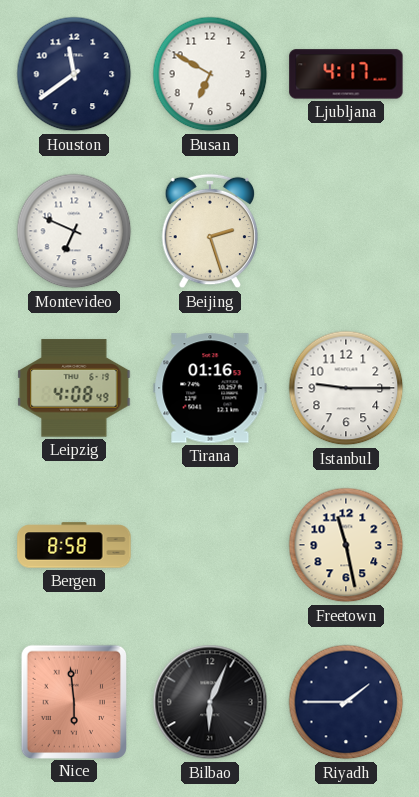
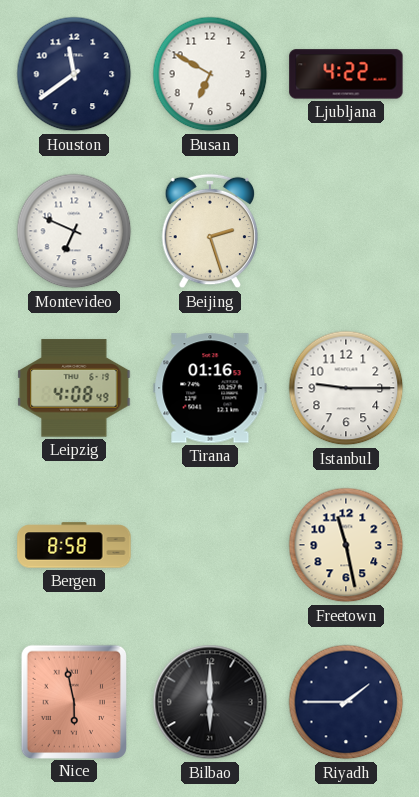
Ljubljana: 4:17 -> 4:22
Nice: 5:59 -> 5:58
Bilbao: 6:04 -> 6:00
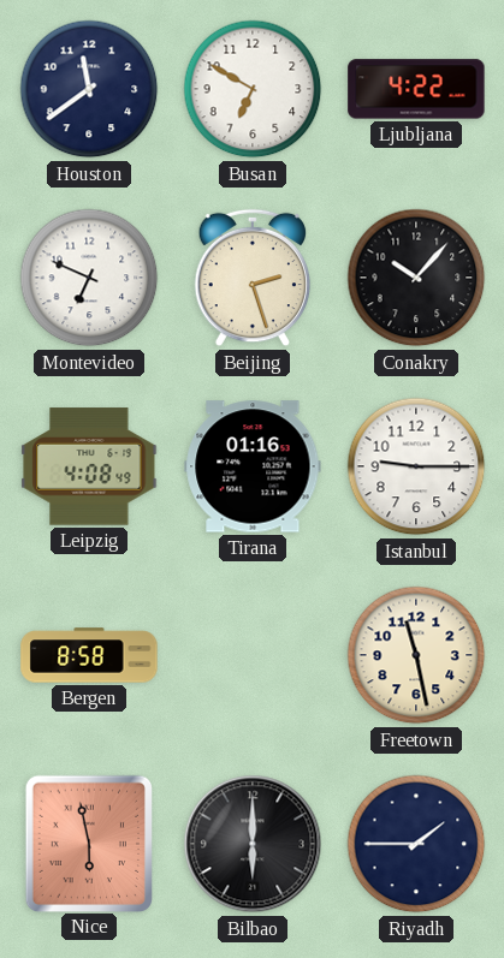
Conakry: none -> 10:07
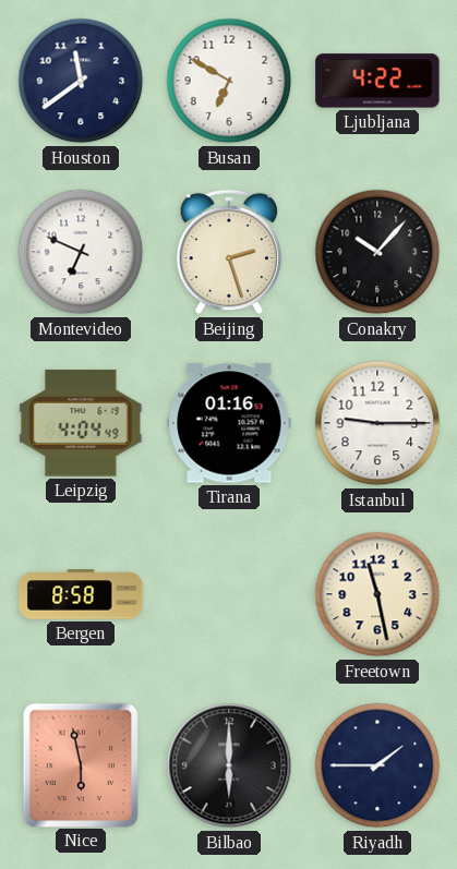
Leipzig: 4:08 -> 4:04
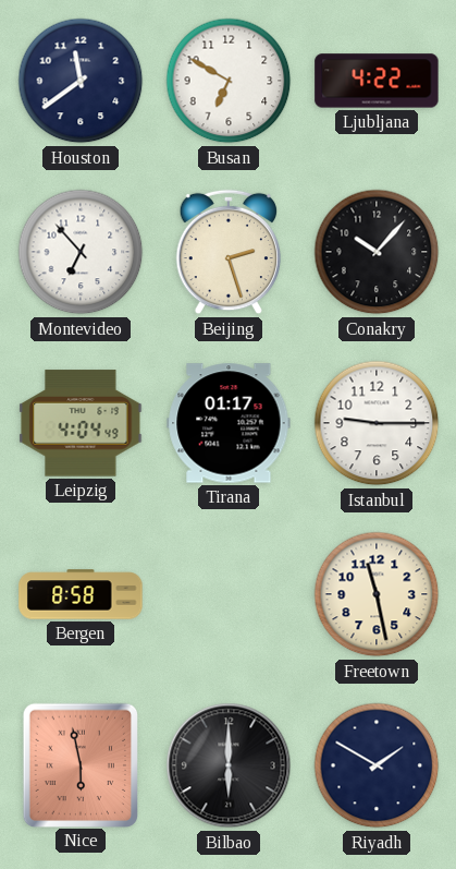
Montevideo: 6:49 -> 6:53
Tirana: 01:16 -> 01:17
Riyadh: 1:45 -> 1:50
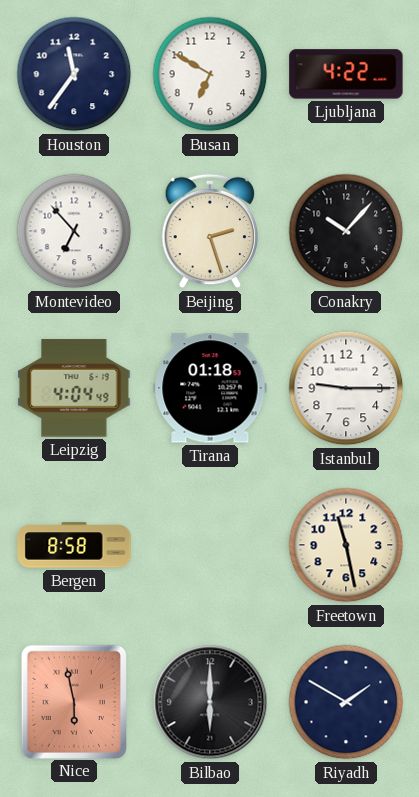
Houston: 11:39 -> 11:36
Tirana: 01:17 -> 01:18
